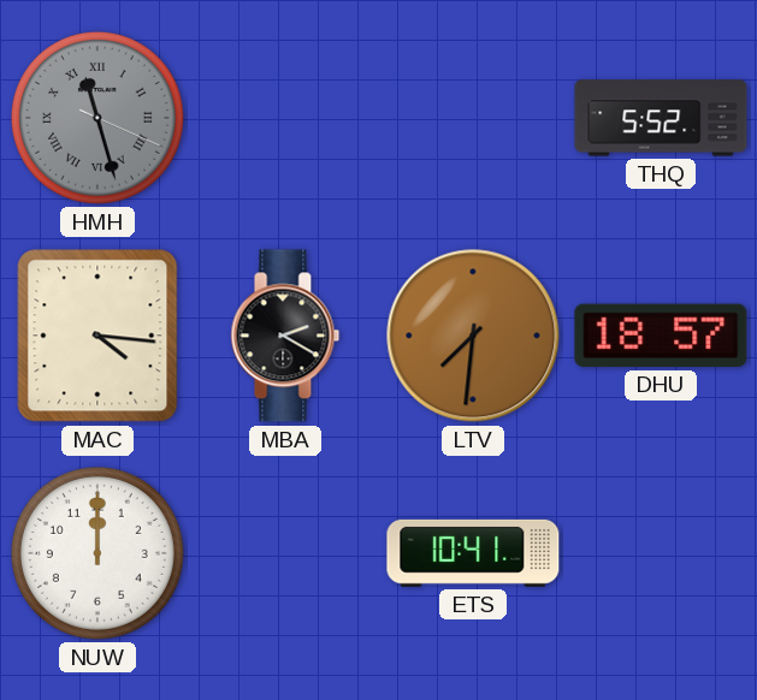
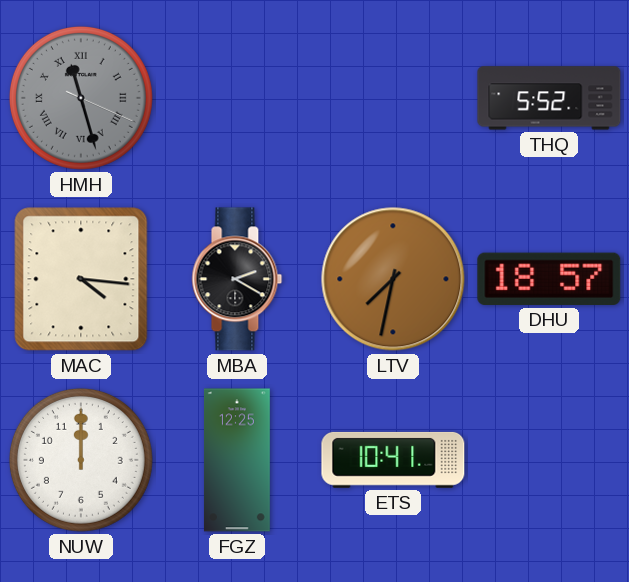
LTV: 7:31 -> 7:32
FGZ: none -> 12:25
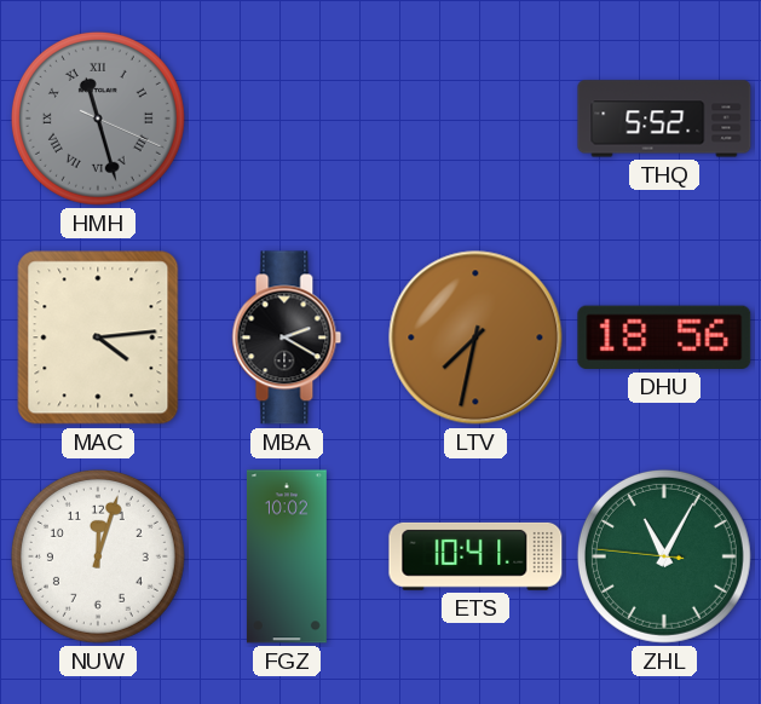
MAC: 4:16 -> 4:14
DHU: 18:57 -> 18:56
NUW: 12:00 -> 12:03
FGZ: 12:25 -> 10:02
ZHL: none -> 11:04
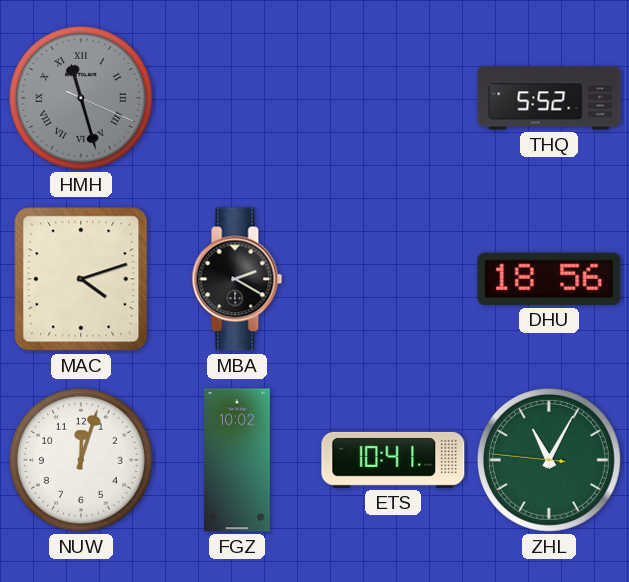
MAC: 4:14 -> 4:12
LTV: 7:32 -> none
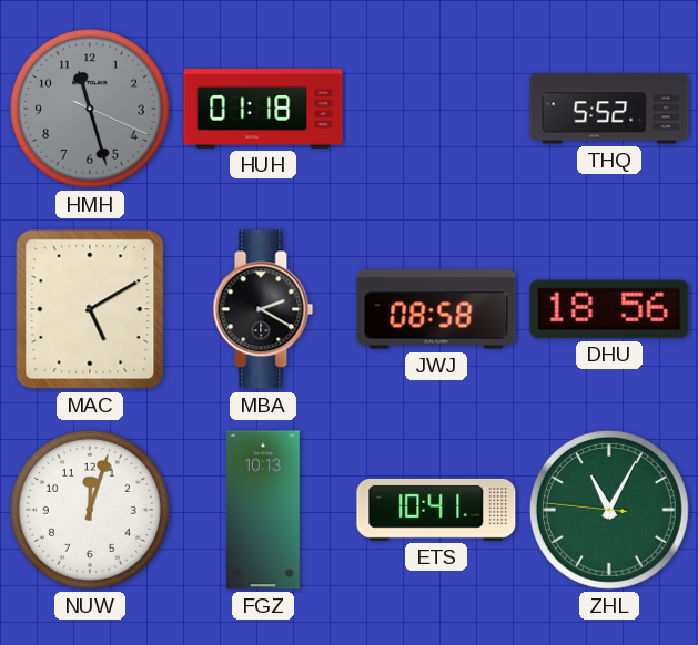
HMH numerals: Roman -> Arabic
HUH: none -> 01:18
MAC: 4:12 -> 5:10
JWJ: none -> 08:58
FGZ: 10:02 -> 10:13
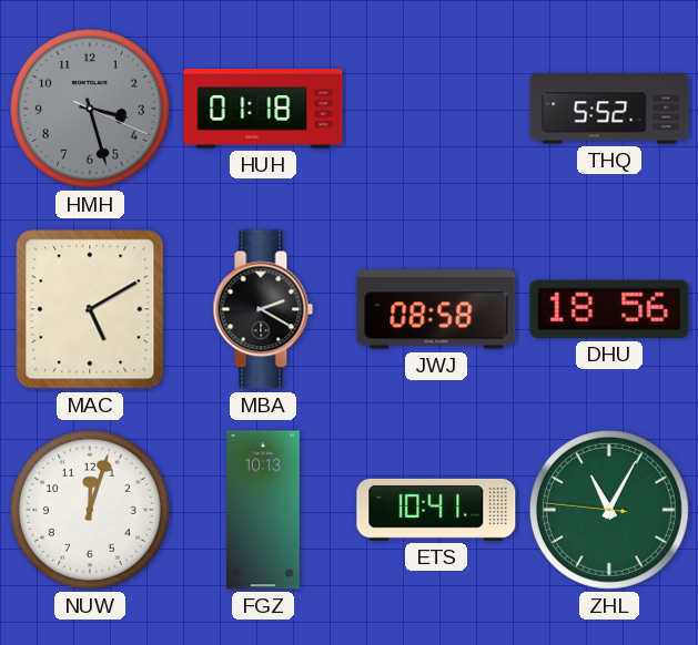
HMH: 11:27 -> 3:27
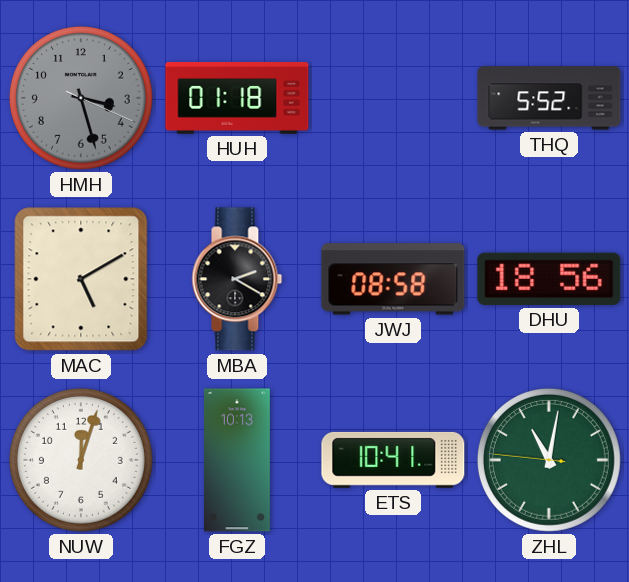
ZHL: 11:04 -> 11:01
